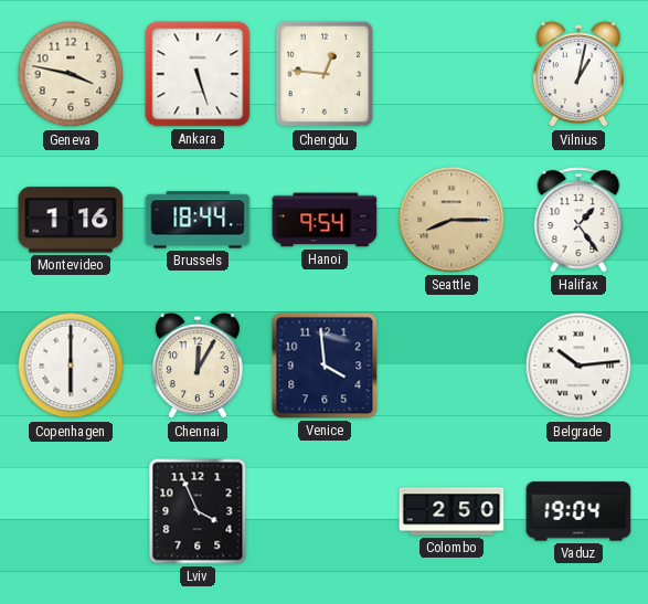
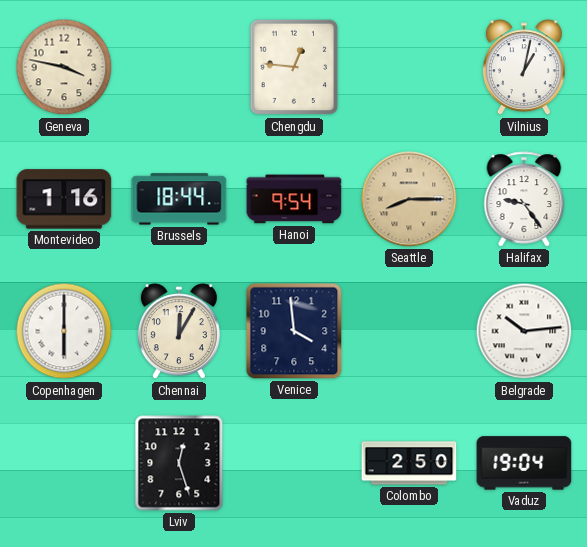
Ankara: 5:27 -> none
Halifax: 1:24 -> 9:24
Lviv: 3:56 -> 12:27
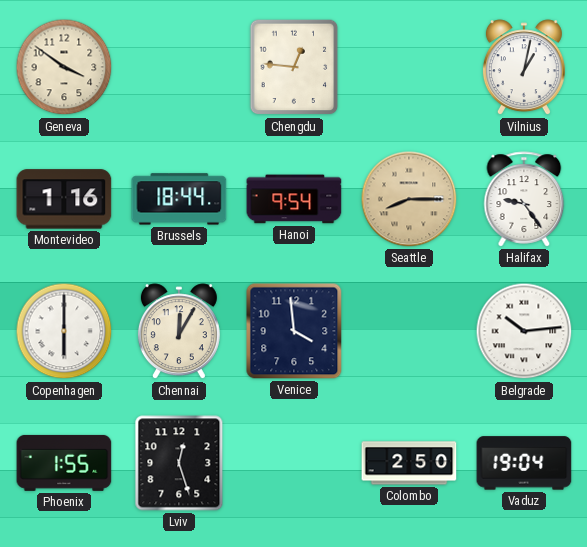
Geneva: 3:47 -> 3:51
Phoenix: none -> 1:55
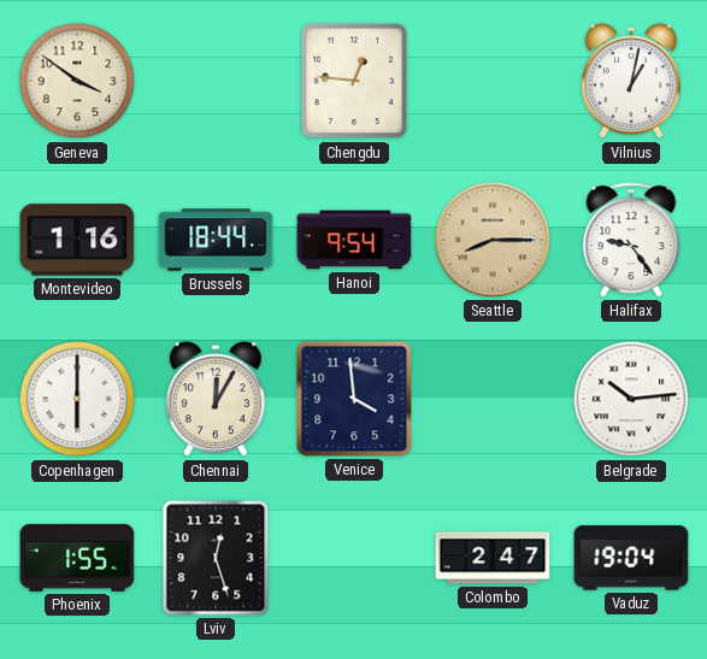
Colombo: 2:50 -> 2:47
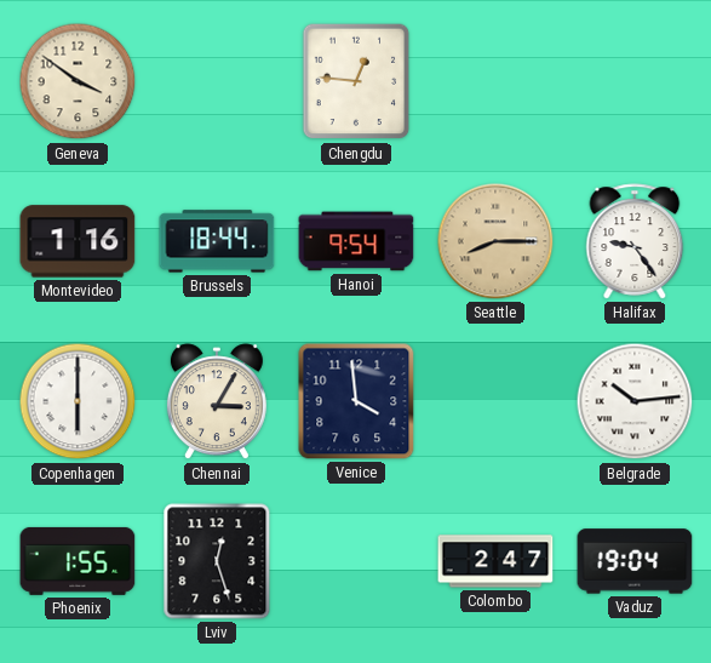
Vilnius: 1:02 -> none
Chennai: 12:05 -> 3:05
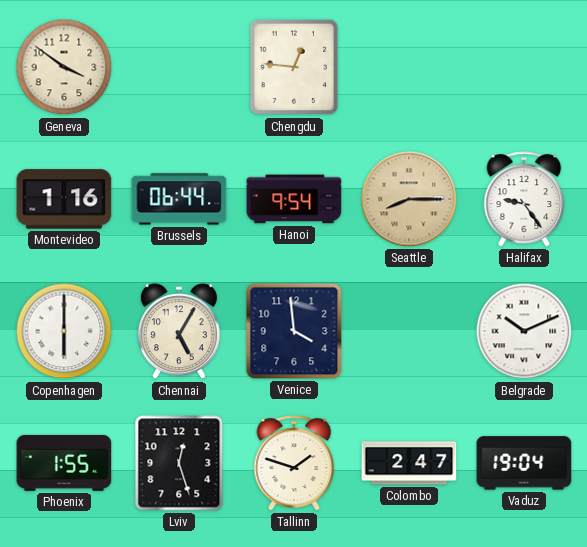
Brussels: 18:44 -> 06:44
Chennai: 3:05 -> 5:05
Belgrade: 10:14 -> 10:11
Tallinn: none -> 1:48
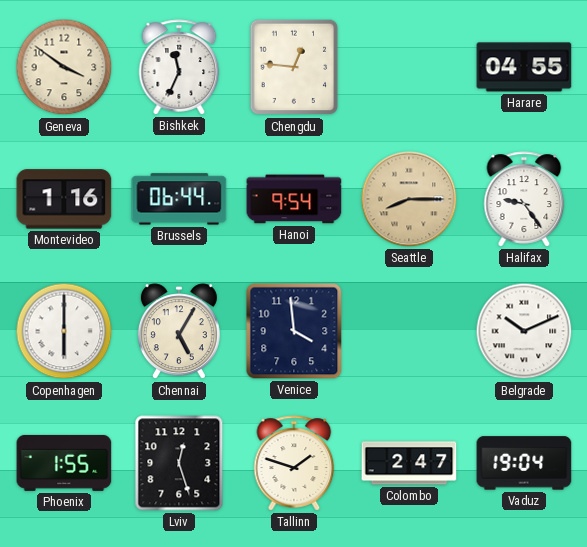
Bishkek: none -> 11:34
Harare: none -> 04:55
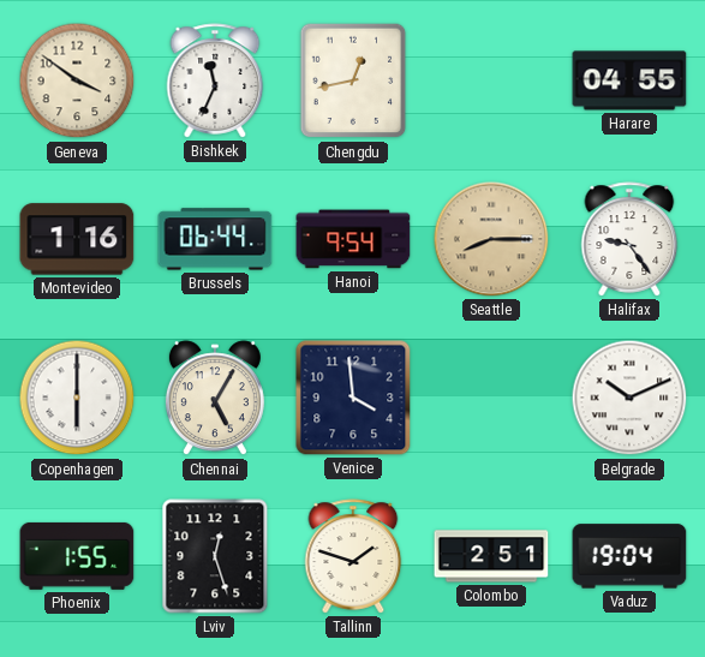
Chengdu: 12:46 -> 12:43
Colombo: 2:47 -> 2:51
